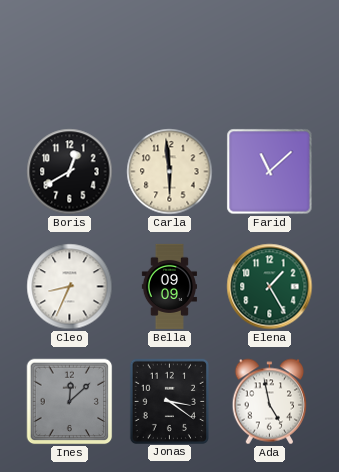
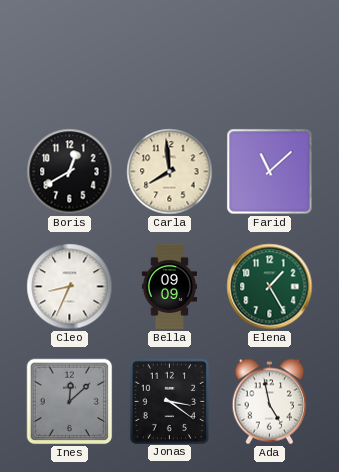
Carla: 5:59 -> 7:59
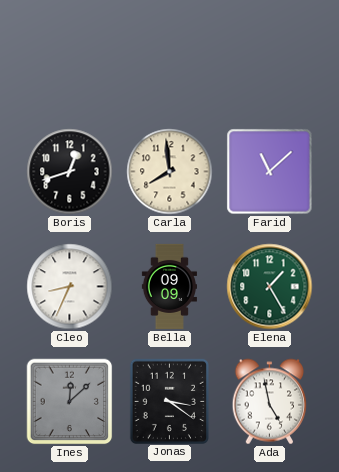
Boris: 12:40 -> 12:42
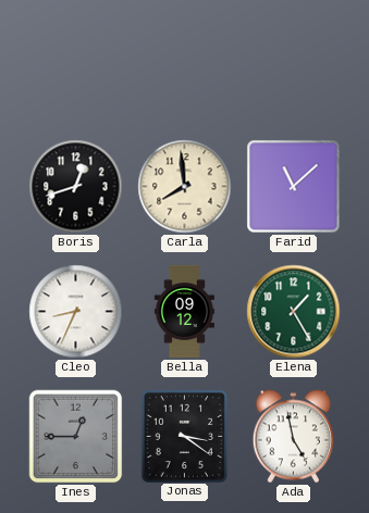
Bella: 09:09 -> 09:12
Ines: 12:08 -> 12:45
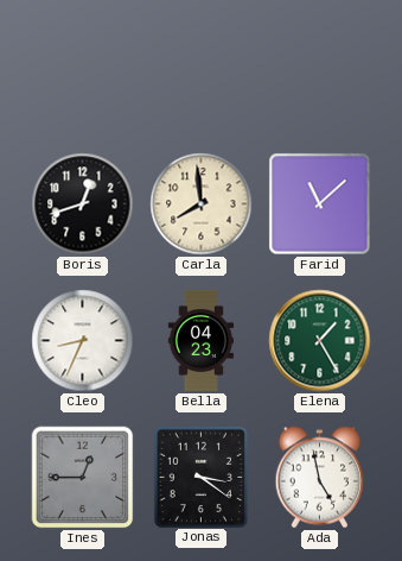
Bella: 09:12 -> 04:23
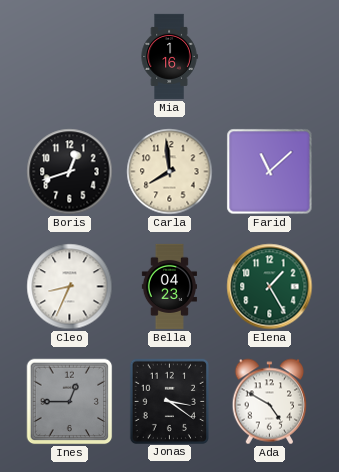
Mia: none -> 1:16
Ada: 4:58 -> 4:50
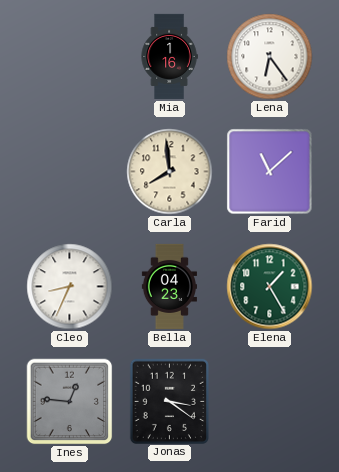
Lena: none -> 6:24
Boris: 12:42 -> none
Ines: 12:45 -> 12:46
Ada: 4:50 -> none
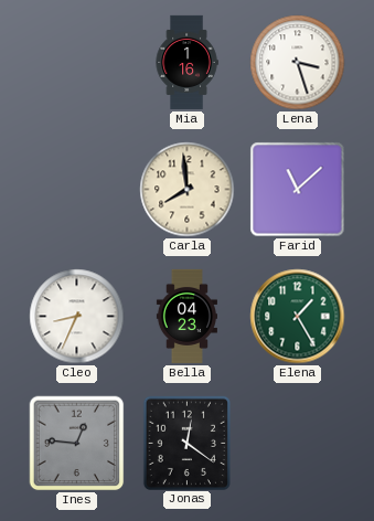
Lena: 6:24 -> 3:27
Jonas: 3:21 -> 12:21
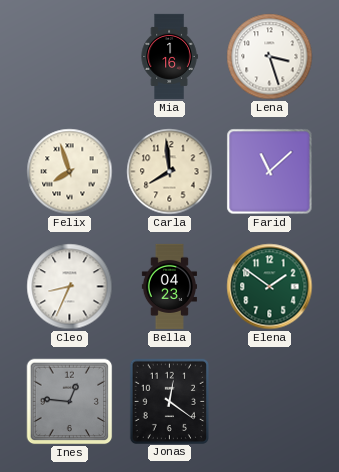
Felix: none -> 7:57
Elena: 1:25 -> 1:51
